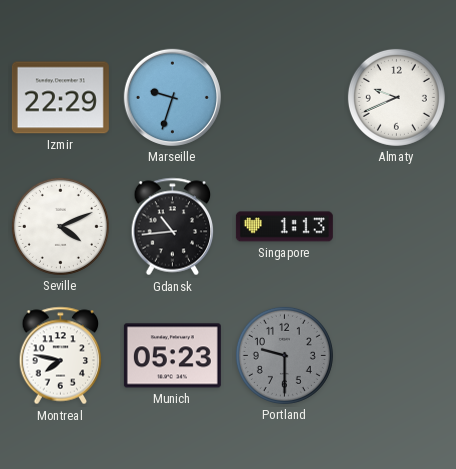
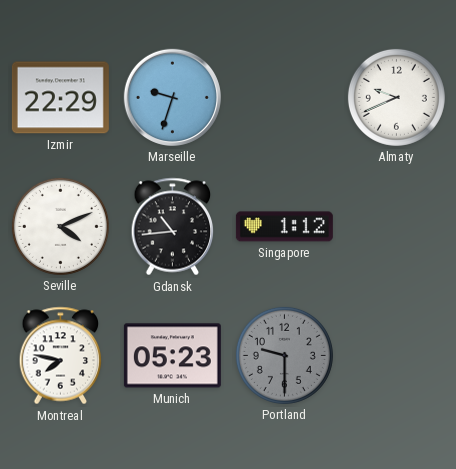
Singapore: 1:13 -> 1:12
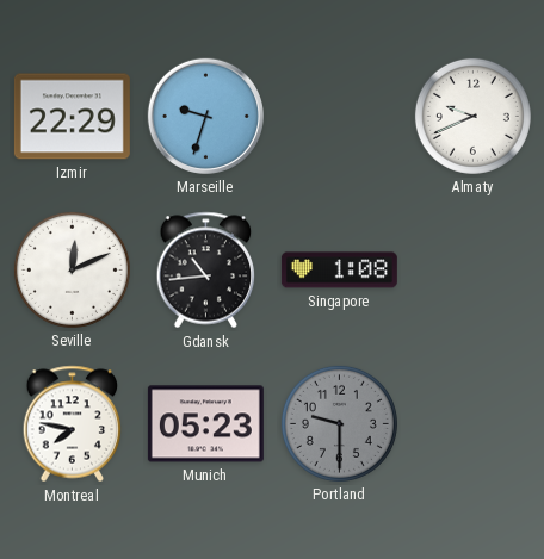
Seville: 4:11 -> 12:11
Singapore: 1:12 -> 1:08
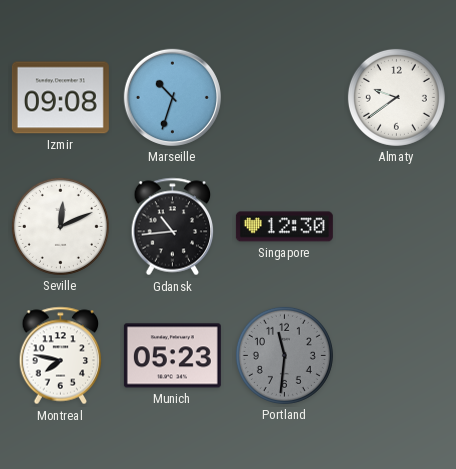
Izmir: 22:29 -> 09:08
Marseille: 9:33 -> 10:33
Almaty: 9:41 -> 9:39
Singapore: 1:08 -> 12:30
Portland: 9:30 -> 11:31
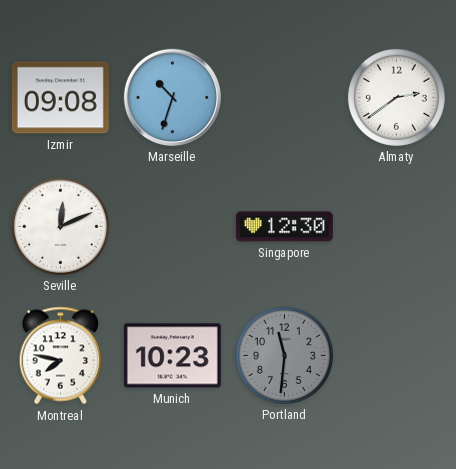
Almaty: 9:39 -> 2:39
Gdansk: 10:44 -> none
Munich: 05:23 -> 10:23
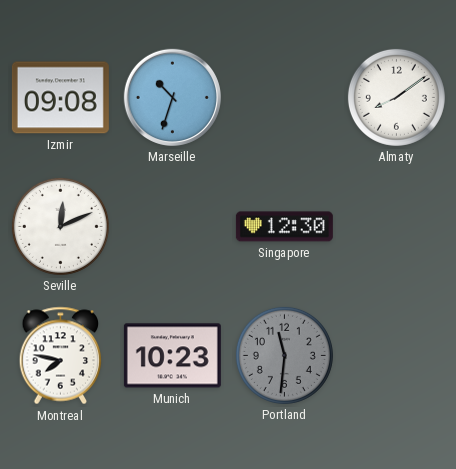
Almaty: 2:39 -> 8:09
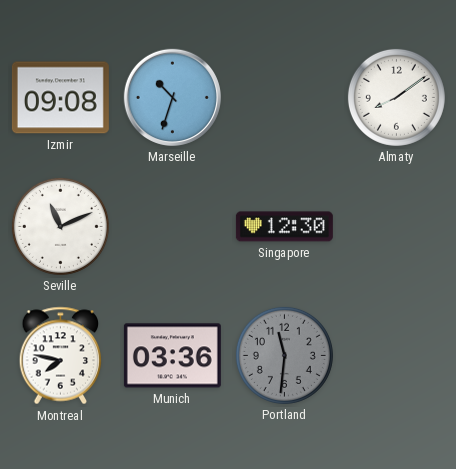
Seville: 12:11 -> 11:11
Munich: 10:23 -> 03:36
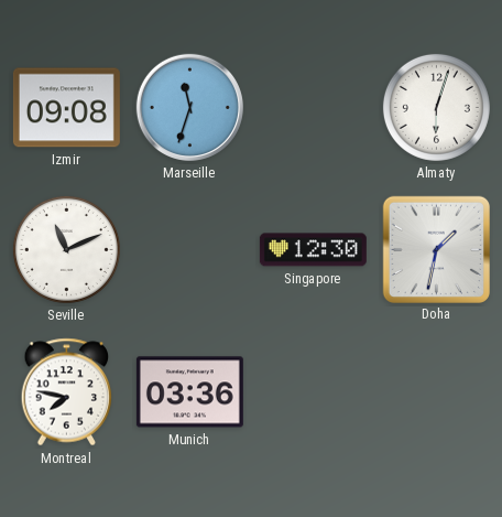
Marseille: 10:33 -> 11:33
Almaty: 8:09 -> 6:03
Doha: none -> 1:32
Portland: 11:31 -> none
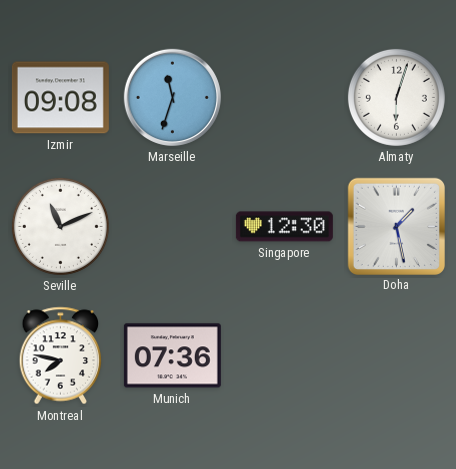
Doha: 1:32 -> 1:28
Munich: 03:36 -> 07:36
